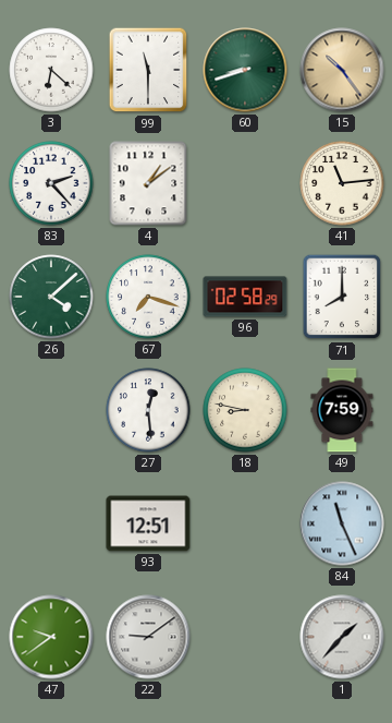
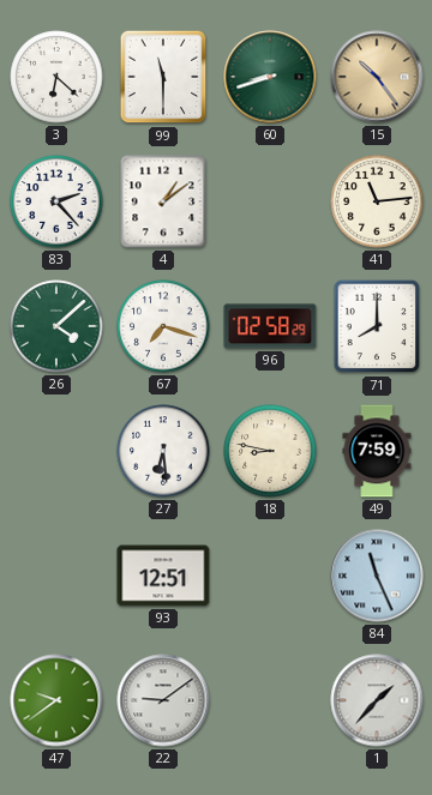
27: 12:29 -> 6:29
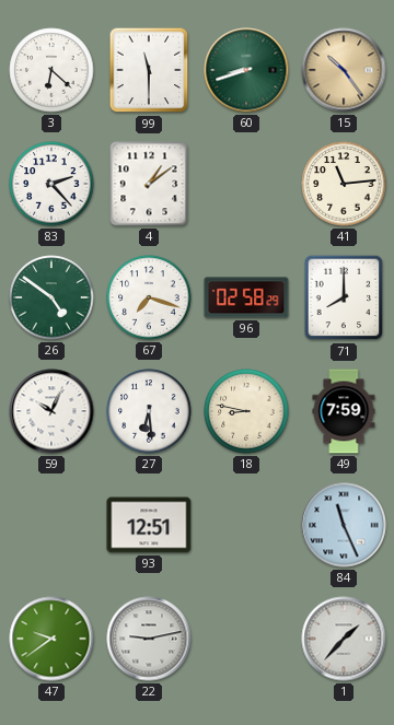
26: 4:08 -> 4:51
59: none -> 10:04
22: 9:09 -> 9:13
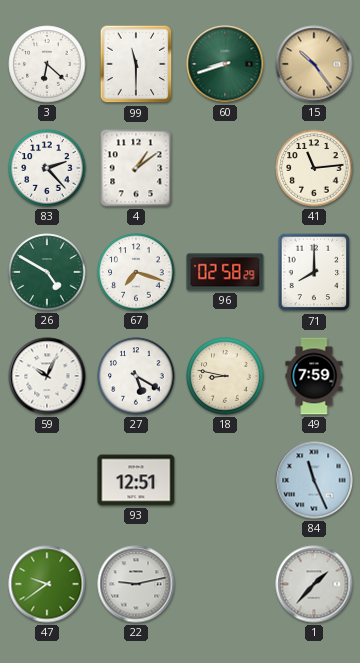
26: 4:51 -> 4:50
27: 6:29 -> 5:20
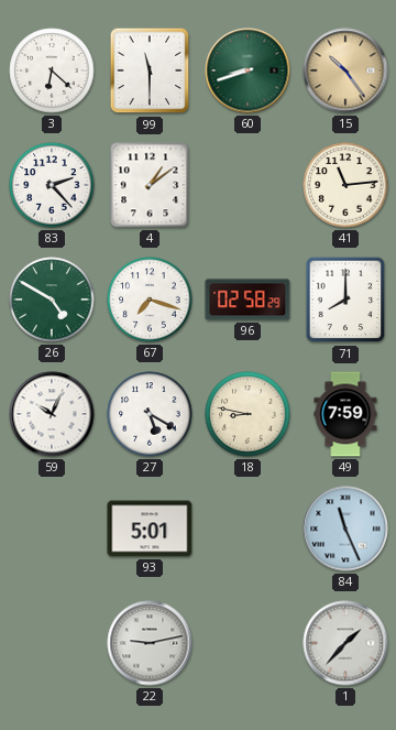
93: 12:51 -> 5:01
47: 9:39 -> none
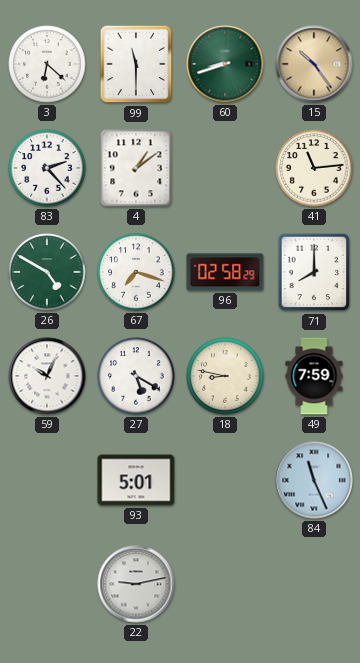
1: 1:37 -> none
